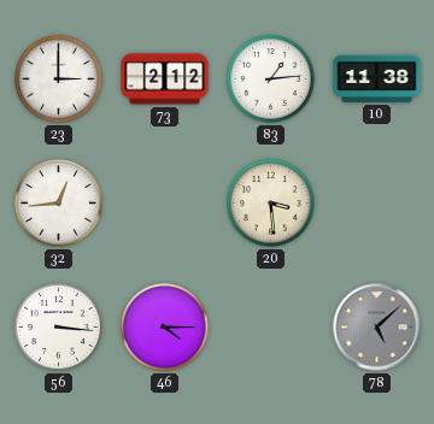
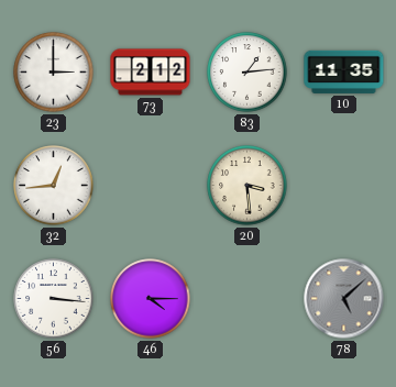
10: 11:38 -> 11:35
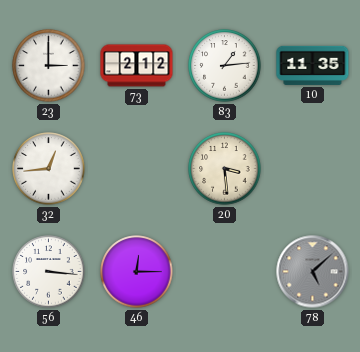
46: 4:15 -> 12:15
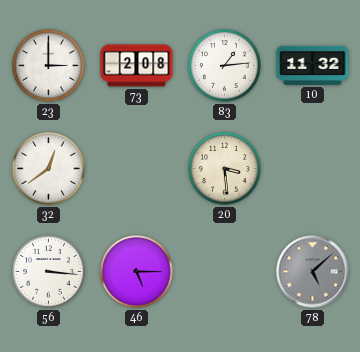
73: 2:12 -> 2:08
10: 11:35 -> 11:32
32: 12:44 -> 12:39
46: 12:15 -> 5:15
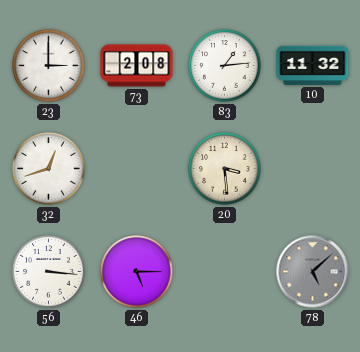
32: 12:39 -> 12:42
